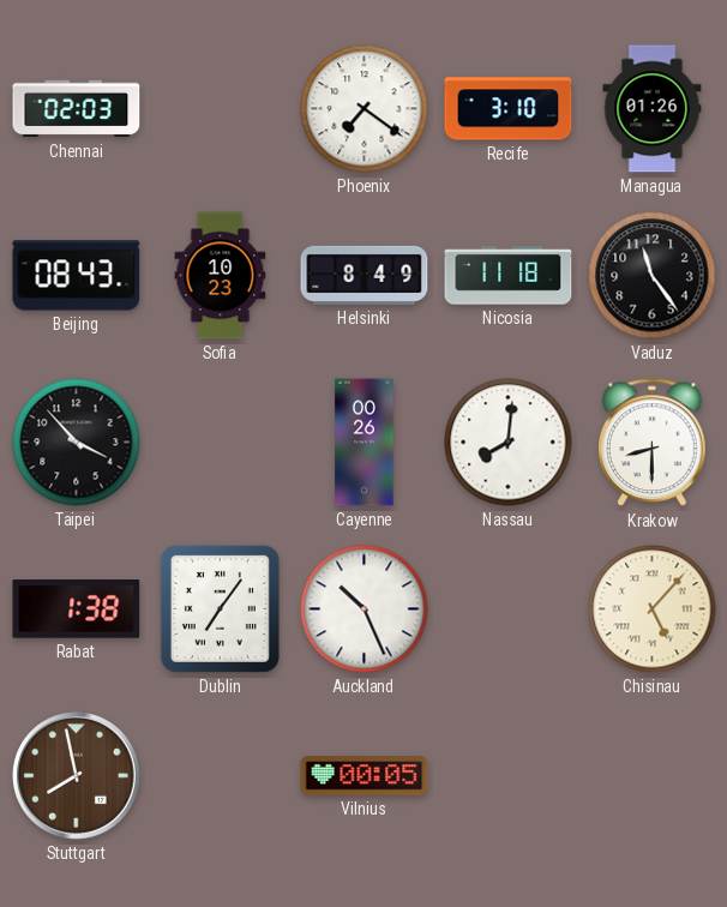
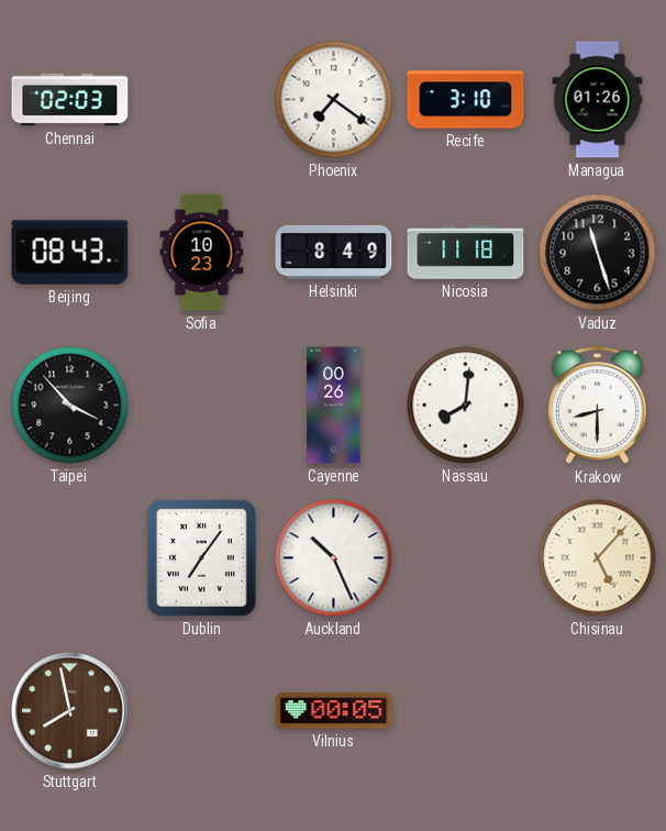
Vaduz: 11:24 -> 11:27
Rabat: 1:38 -> none
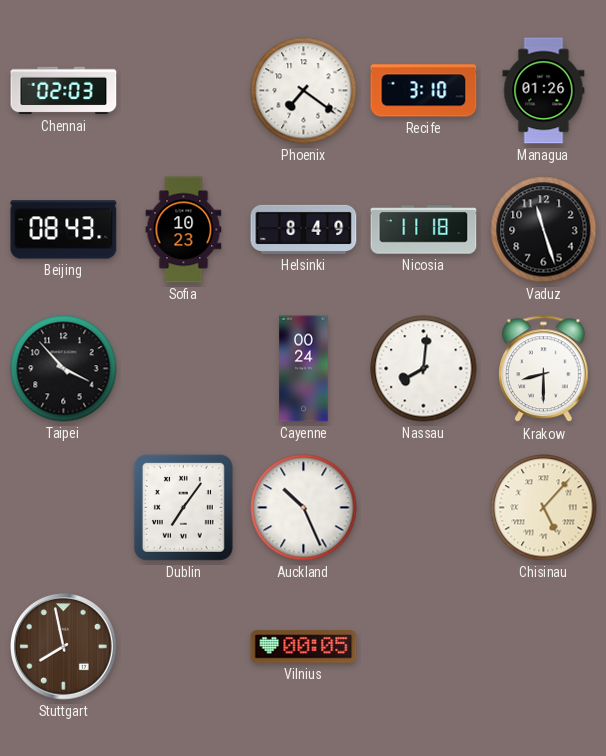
Cayenne: 00:26 -> 00:24
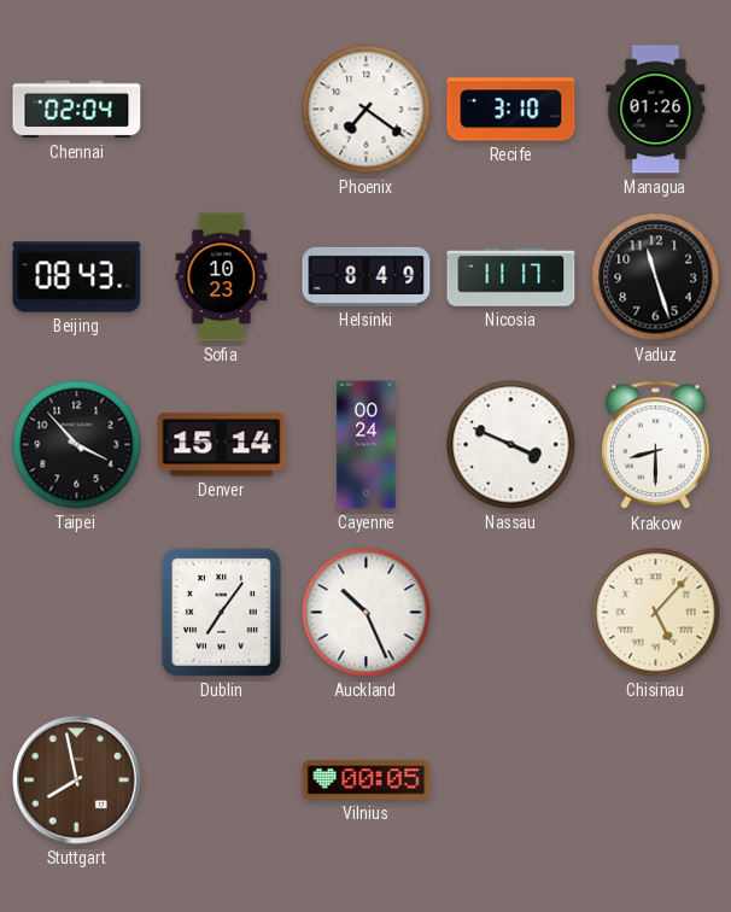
Chennai: 02:03 -> 02:04
Nicosia: 11:18 -> 11:17
Denver: none -> 15:14
Nassau: 8:01 -> 3:49
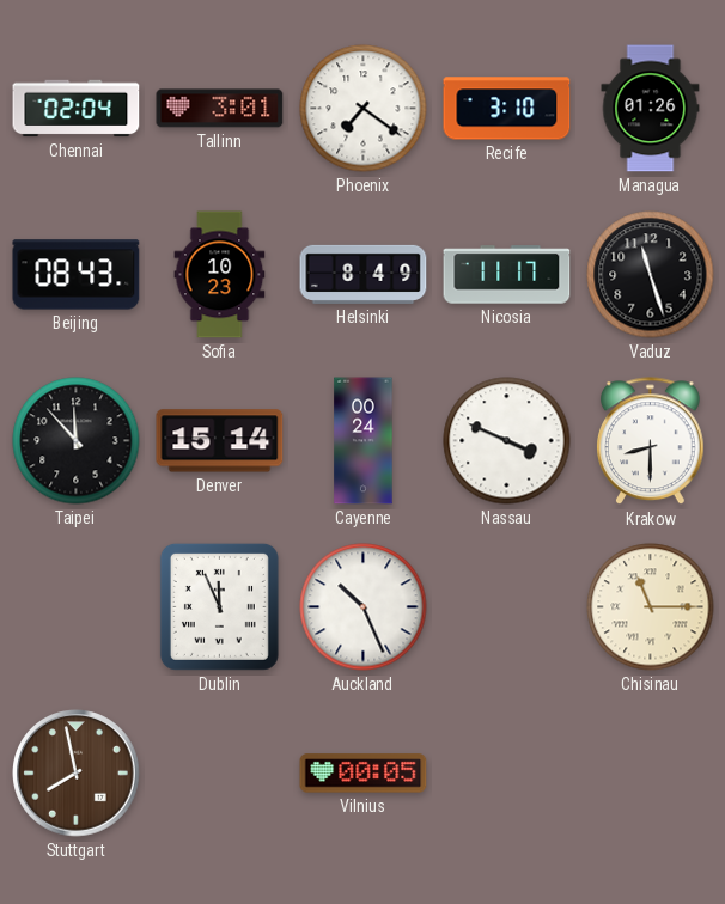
Tallinn: none -> 3:01
Taipei: 3:53 -> 11:53
Dublin: 7:06 -> 11:56
Chisinau: 5:07 -> 11:15
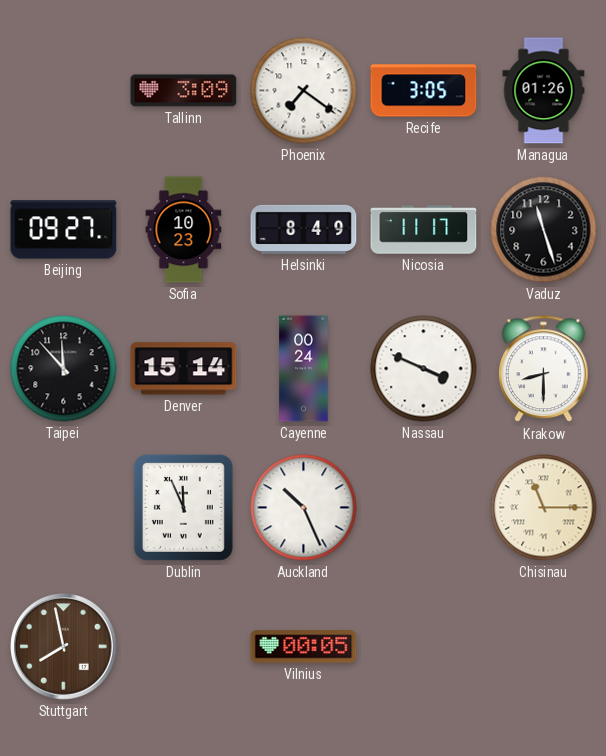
Chennai: 02:04 -> none
Tallinn: 3:01 -> 3:09
Recife: 3:10 -> 3:05
Beijing: 08:43 -> 09:27
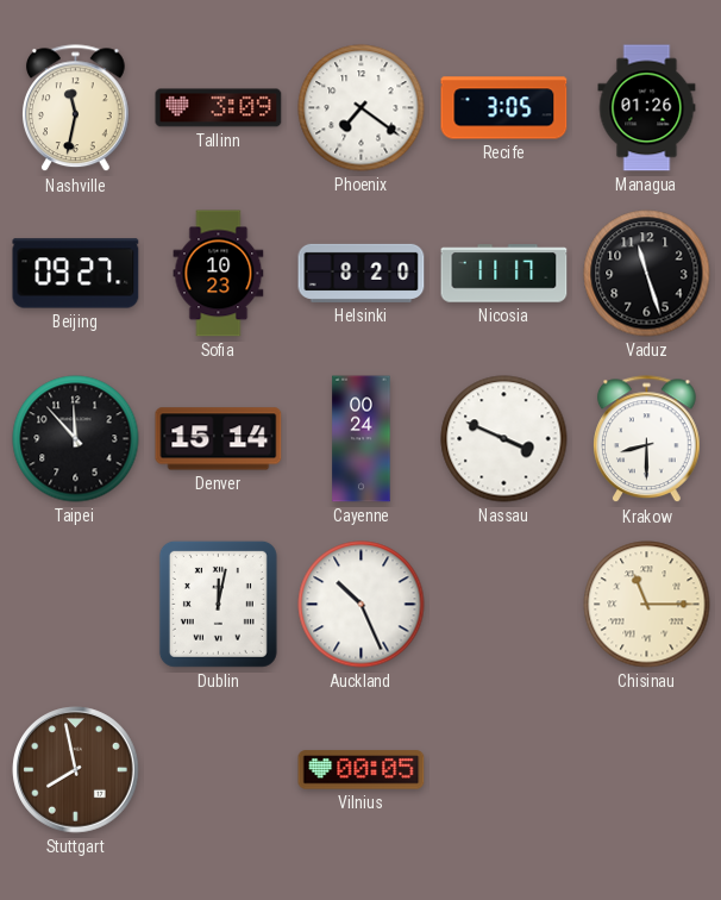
Nashville: none -> 11:32
Helsinki: 8:49 -> 8:20
Dublin: 11:56 -> 12:02
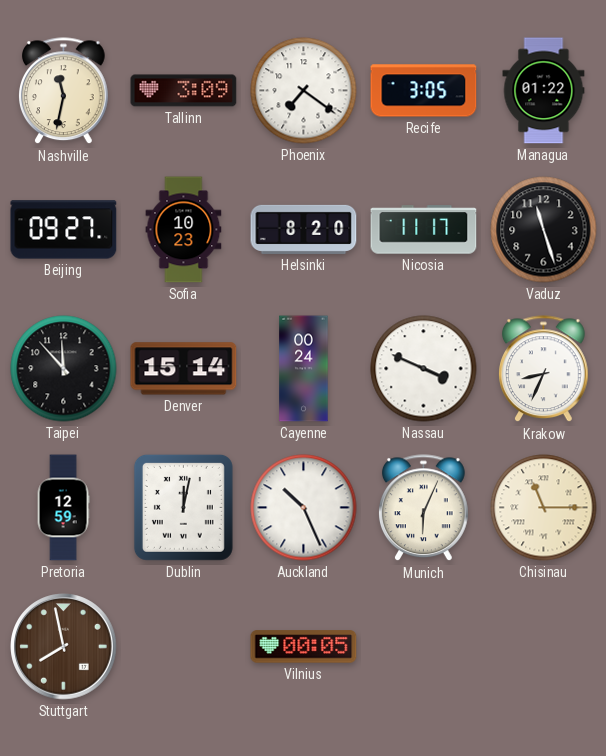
Managua: 01:26 -> 01:22
Krakow: 8:30 -> 8:34
Pretoria: none -> 12:59
Munich: none -> 6:04
